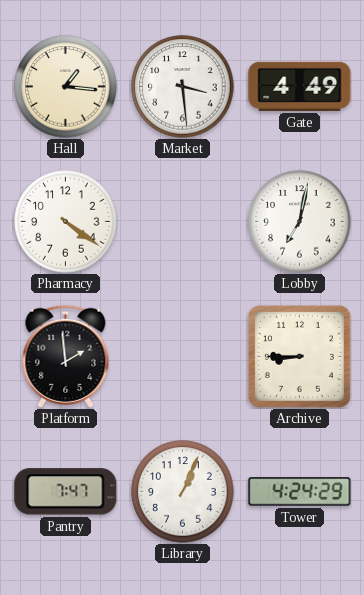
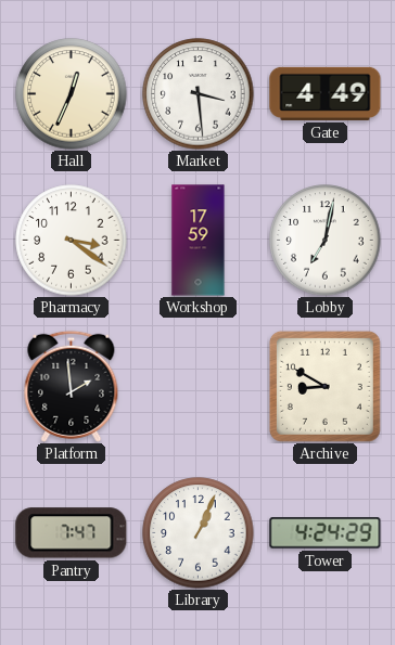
Hall: 1:16 -> 12:34
Pharmacy: 4:21 -> 3:21
Workshop: none -> 17:59
Archive: 8:45 -> 8:50
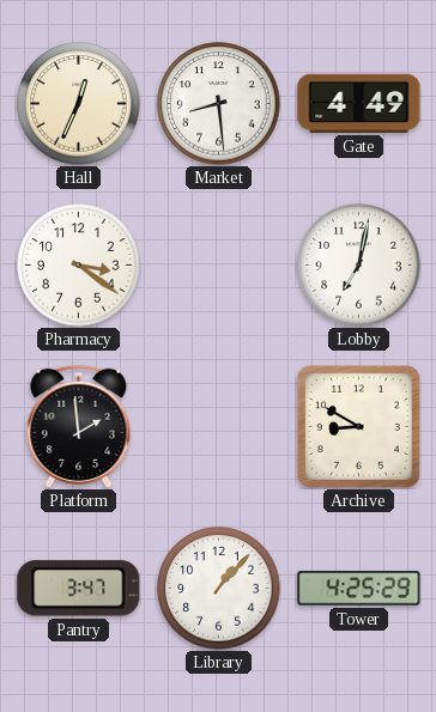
Market: 3:29 -> 8:29
Workshop: 17:59 -> none
Pantry: 7:47 -> 3:47
Library: 1:04 -> 1:07
Tower: 4:24 -> 4:25
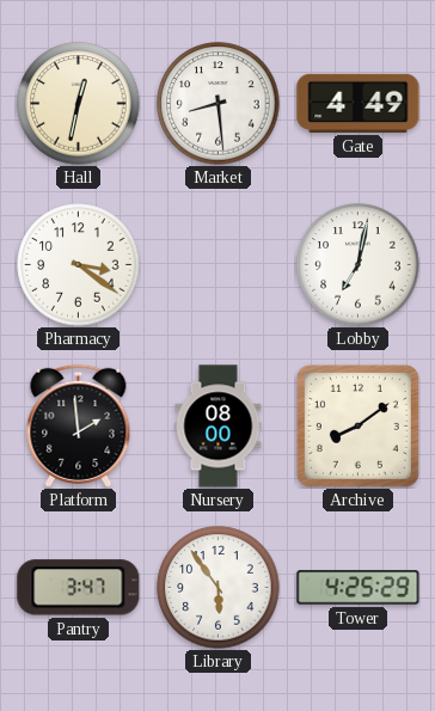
Hall: 12:34 -> 12:32
Nursery: none -> 08:00
Archive: 8:50 -> 8:09
Library: 1:07 -> 5:54
